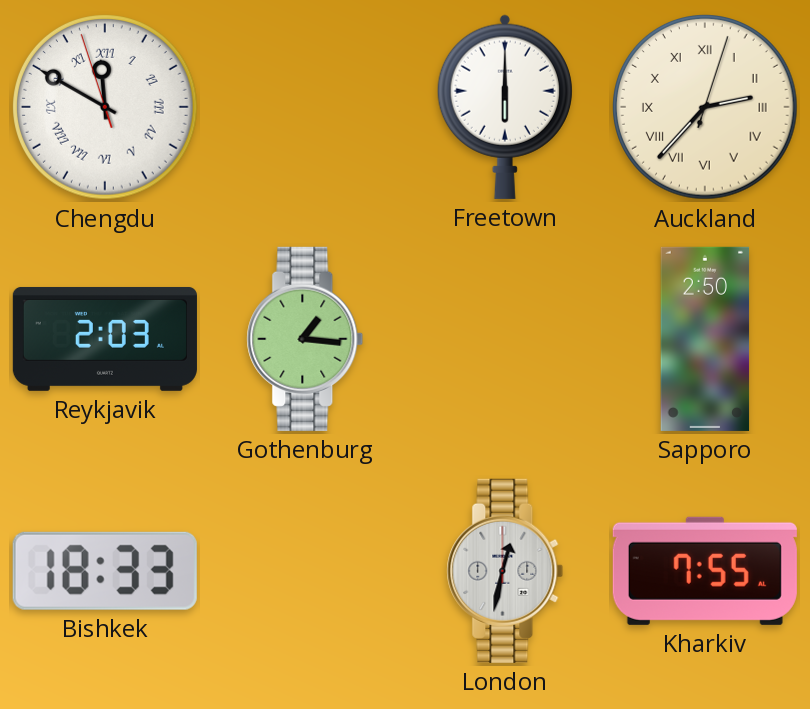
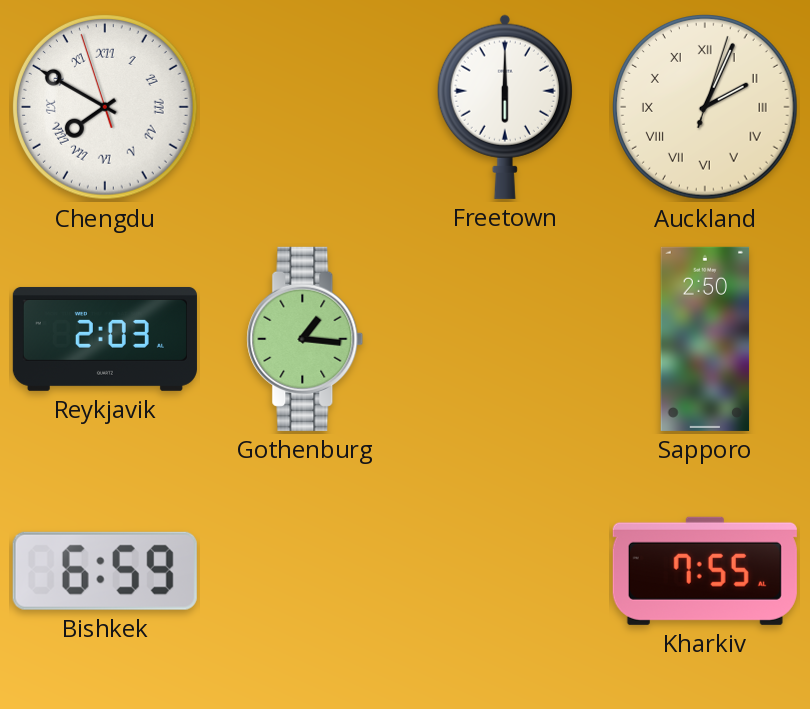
Chengdu: 11:49 -> 7:49
Auckland: 2:37 -> 2:04
Bishkek: 18:33 -> 6:59
London: 12:32 -> none
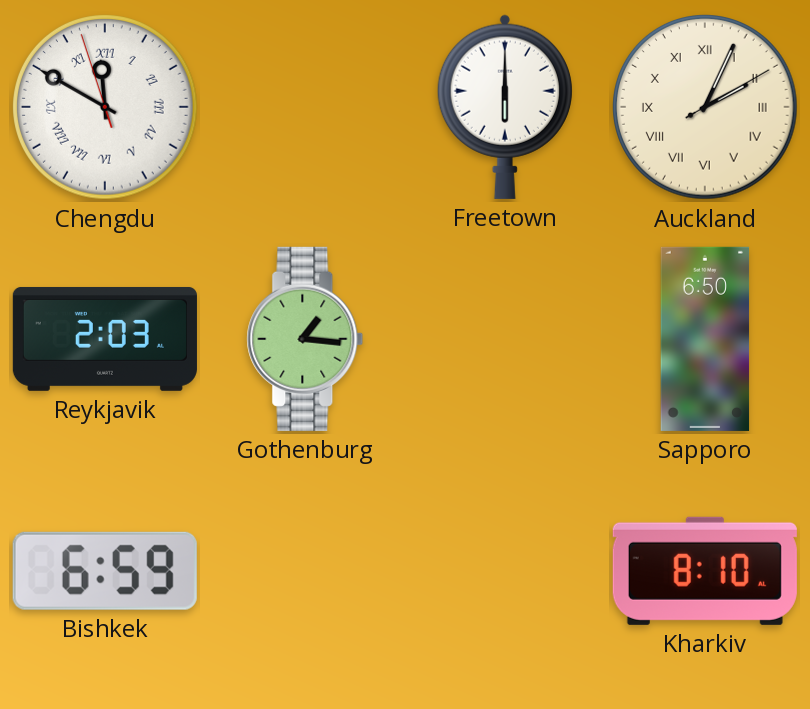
Chengdu: 7:49 -> 11:49
Auckland: 2:04:03 -> 2:04:10
Sapporo: 2:50 -> 6:50
Kharkiv: 7:55 -> 8:10
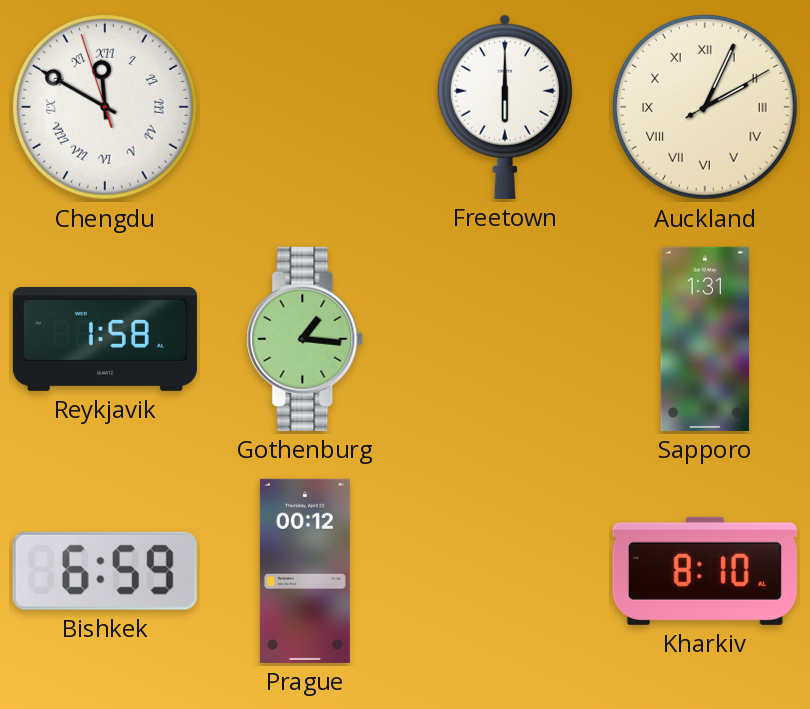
Reykjavik: 2:03 -> 1:58
Sapporo: 6:50 -> 1:31
Prague: none -> 00:12
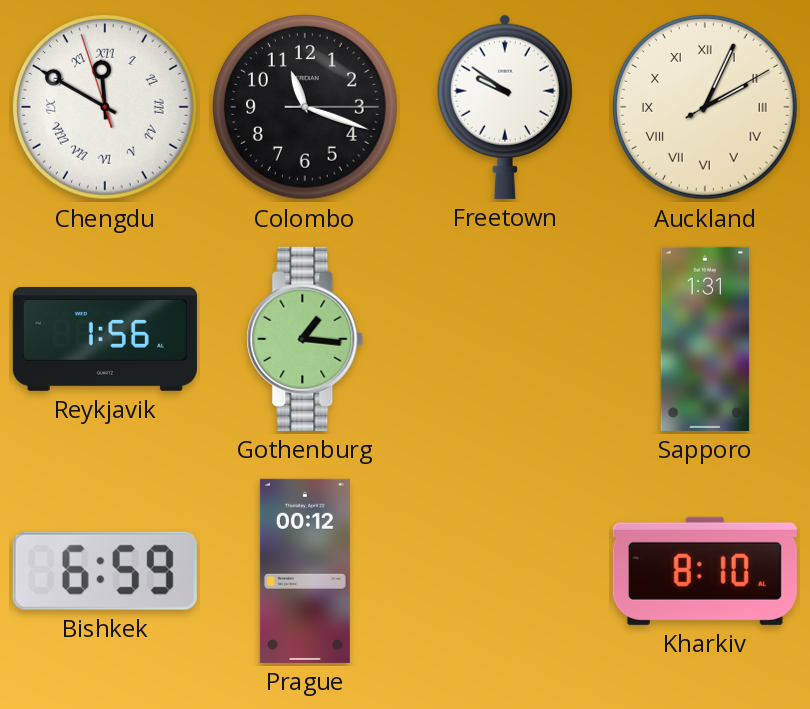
Colombo: none -> 11:18
Freetown: 6:00 -> 9:51
Reykjavik: 1:58 -> 1:56
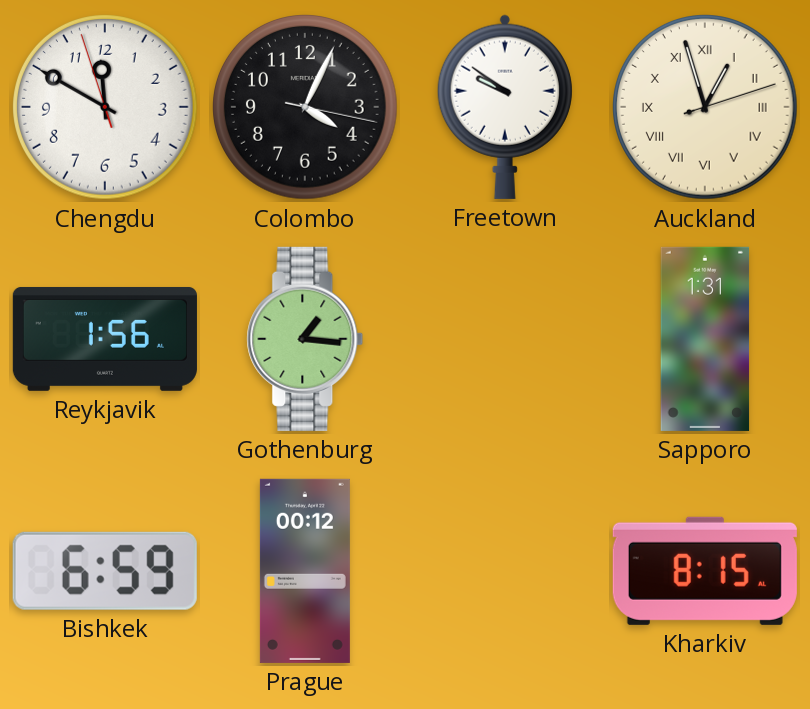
Chengdu numerals: Roman -> Arabic
Colombo: 11:18 -> 4:04
Auckland: 2:04 -> 12:57
Kharkiv: 8:10 -> 8:15
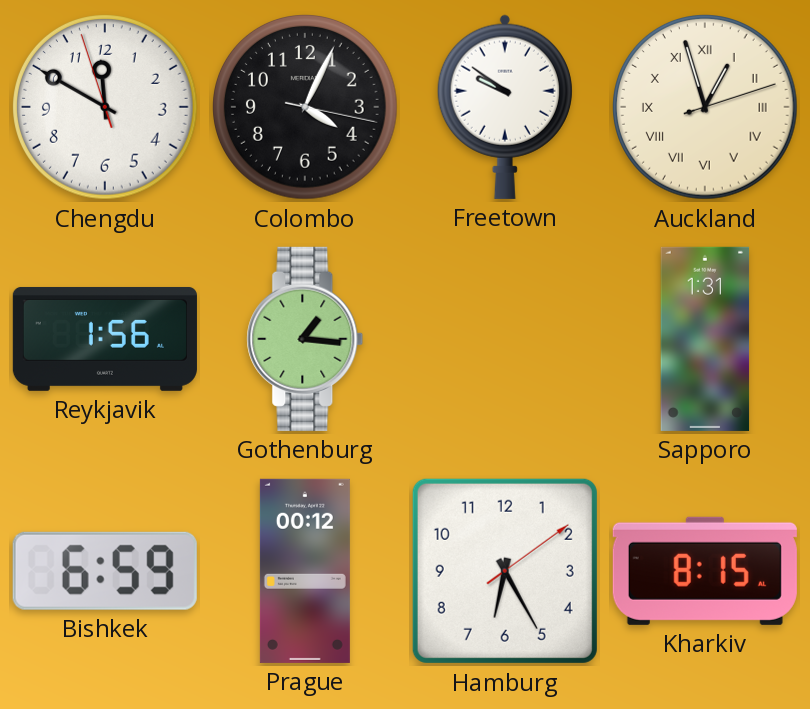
Hamburg: none -> 6:25
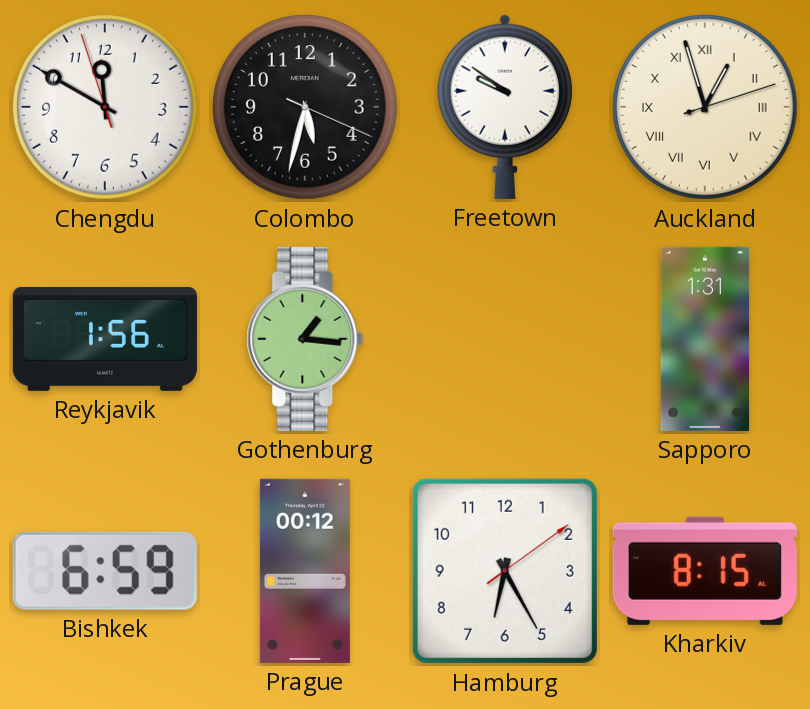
Colombo: 4:04 -> 5:32
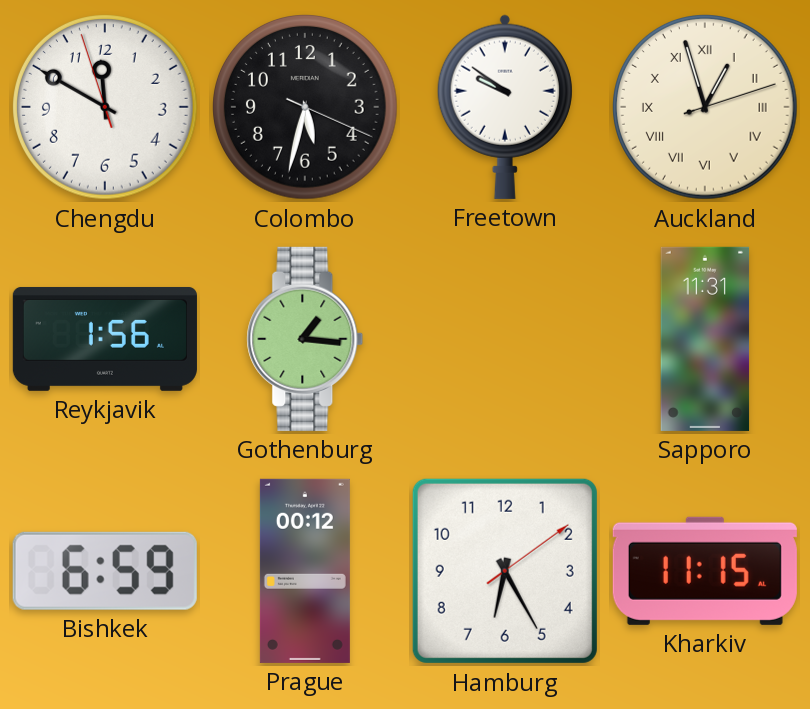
Sapporo: 1:31 -> 11:31
Kharkiv: 8:15 -> 11:15
